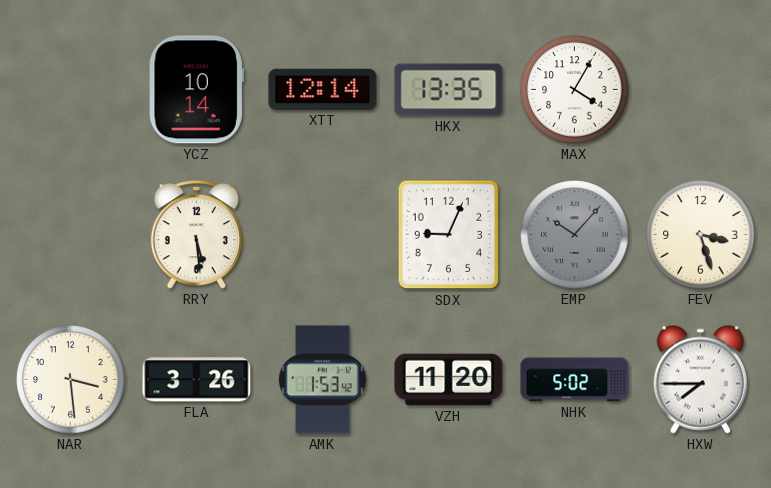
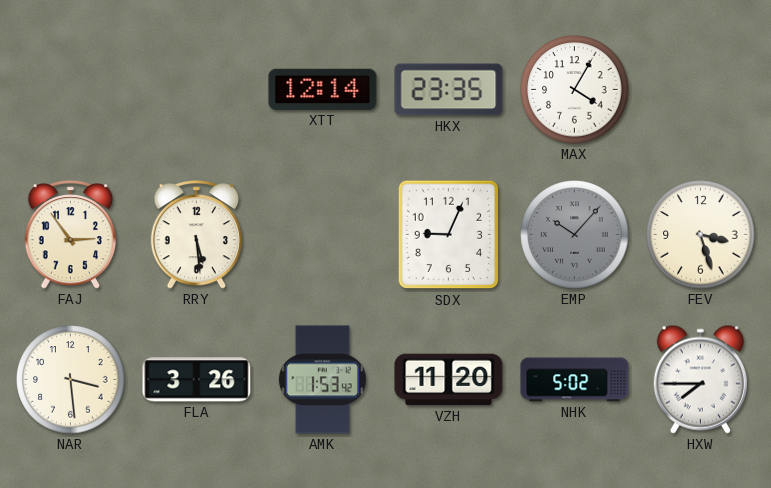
YCZ: 10:14 -> none
HKX: 13:35 -> 23:35
FAJ: none -> 2:54
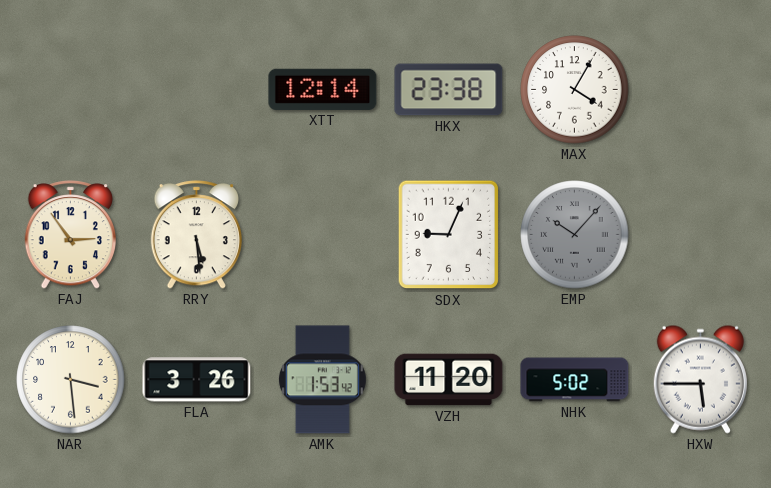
HKX: 23:35 -> 23:38
FEV: 3:27 -> none
HXW: 7:45 -> 5:45
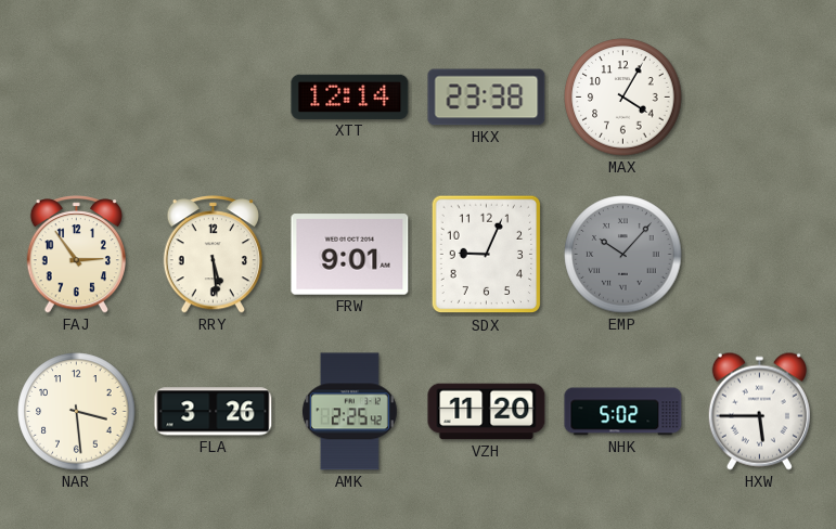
FRW: none -> 9:01
AMK: 1:53 -> 2:25
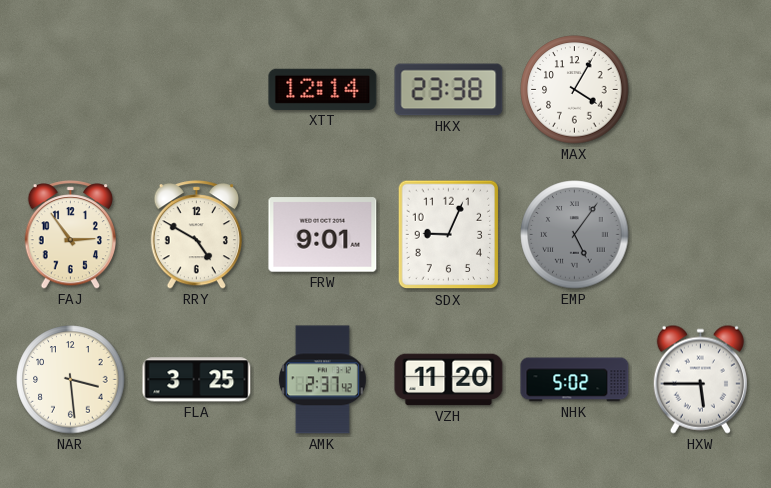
RRY: 5:29 -> 4:50
EMP: 10:07 -> 5:06
FLA: 3:26 -> 3:25
AMK: 2:25 -> 2:37
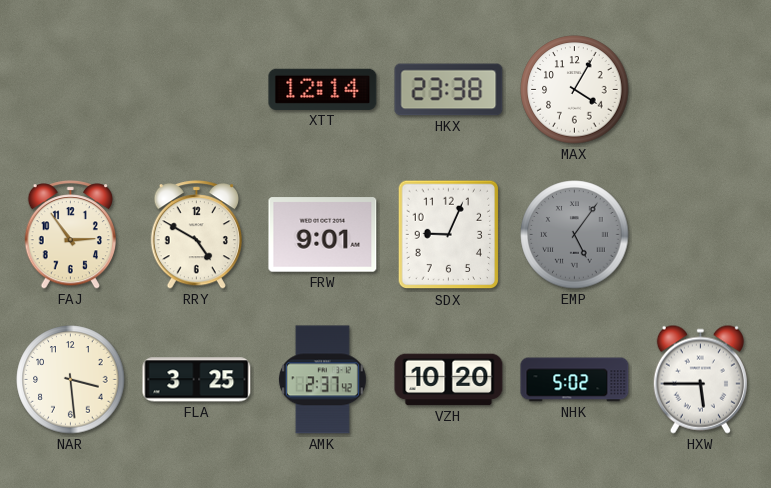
VZH: 11:20 -> 10:20
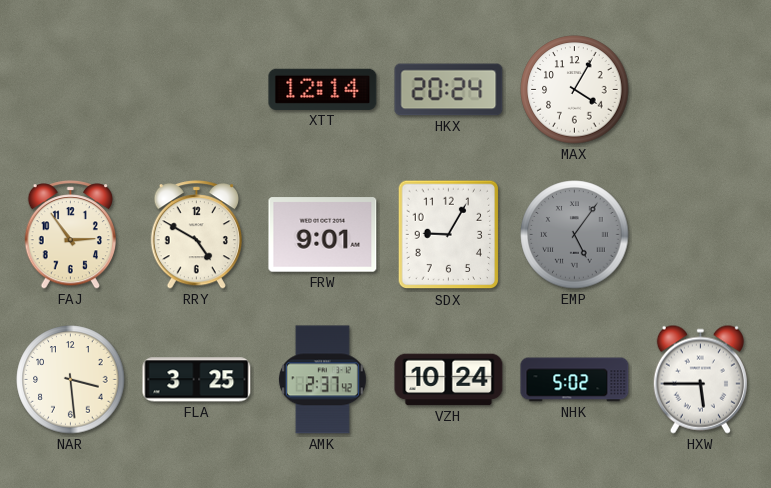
HKX: 23:38 -> 20:24
SDX: 9:04 -> 9:05
VZH: 10:20 -> 10:24
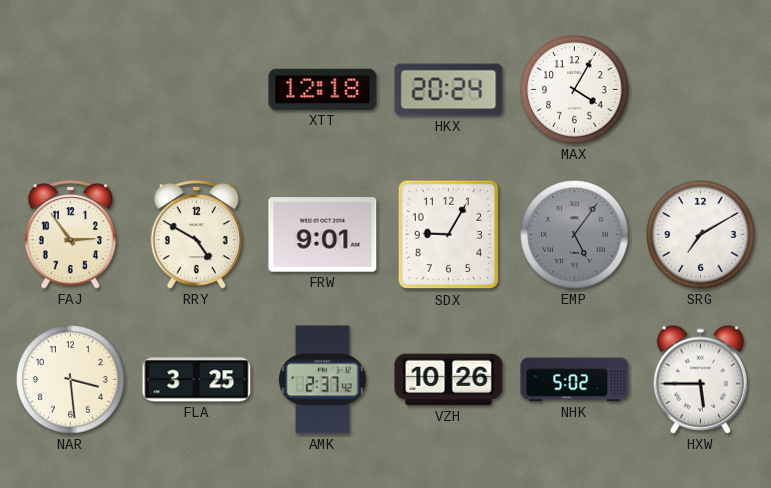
XTT: 12:14 -> 12:18
SRG: none -> 7:10
VZH: 10:24 -> 10:26
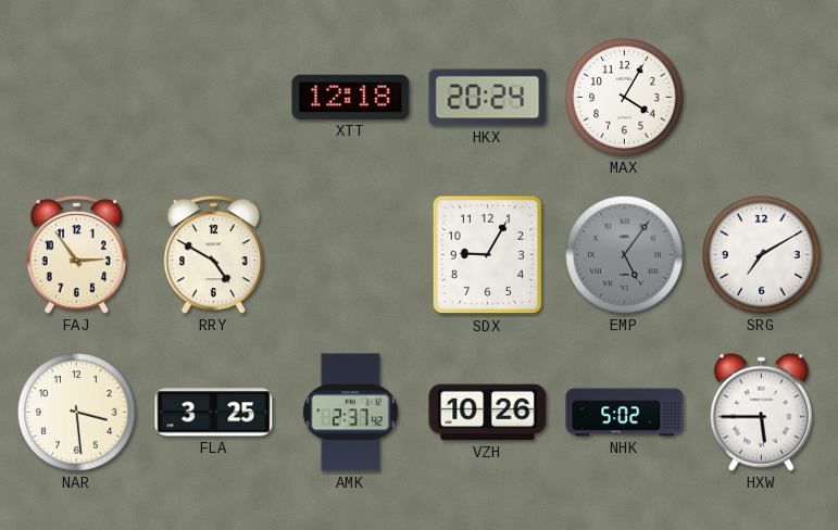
FRW: 9:01 -> none
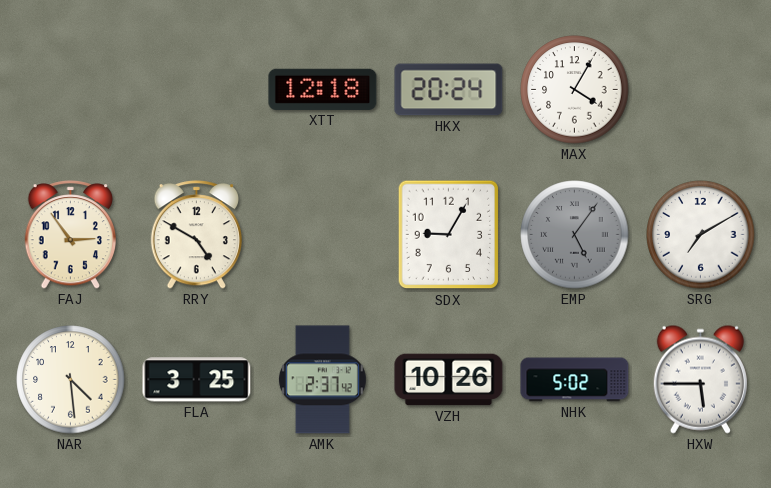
NAR: 3:29 -> 4:29
